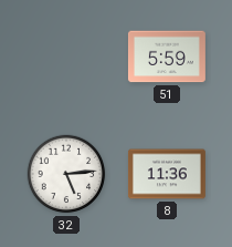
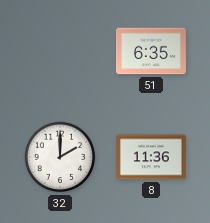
51: 5:59 -> 6:35
32: 5:14 -> 2:00
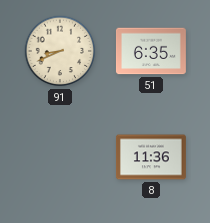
91: none -> 8:41
32: 2:00 -> none
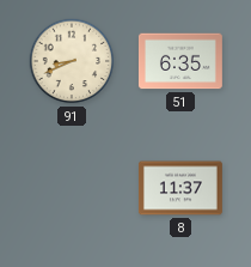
8: 11:36 -> 11:37
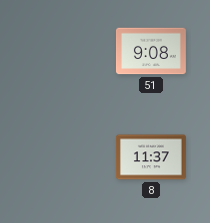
91: 8:41 -> none
51: 6:35 -> 9:08
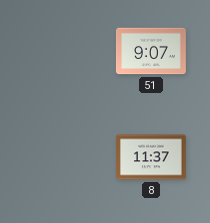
51: 9:08 -> 9:07
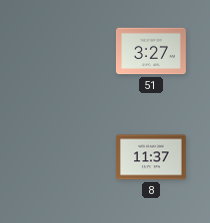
51: 9:07 -> 3:27
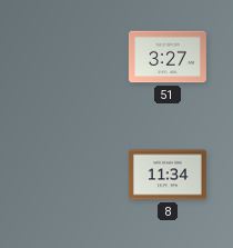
8: 11:37 -> 11:34
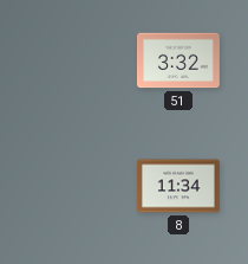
51: 3:27 -> 3:32
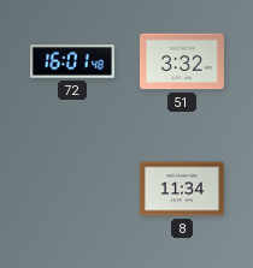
72: none -> 16:01
